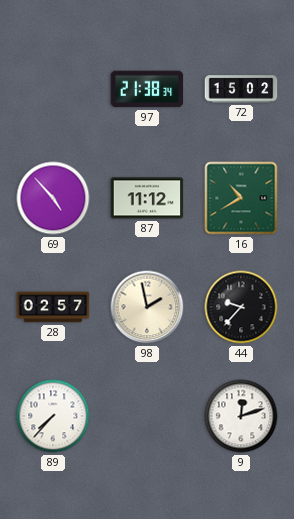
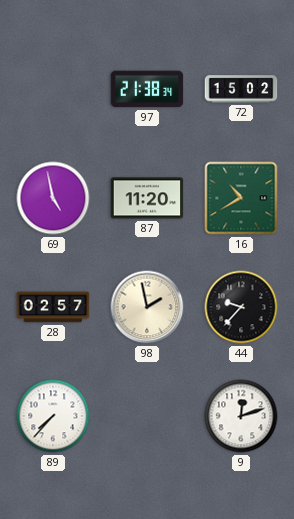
69: 4:53 -> 4:58
87: 11:12 -> 11:20
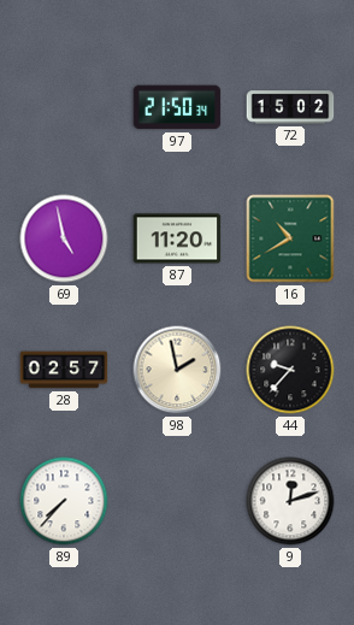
97: 21:38 -> 21:50
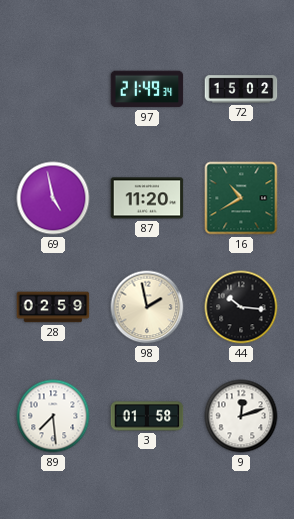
97: 21:50 -> 21:49
28: 02:57 -> 02:59
44: 9:37 -> 10:16
89: 7:37 -> 7:29
3: none -> 01:58
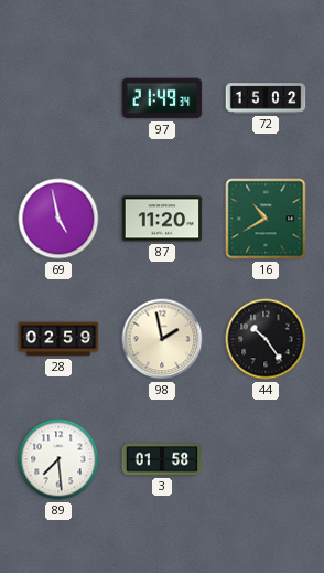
44: 10:16 -> 10:24
9: 12:12 -> none
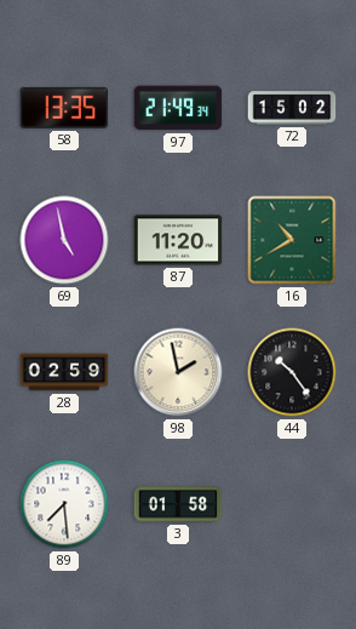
58: none -> 13:35
